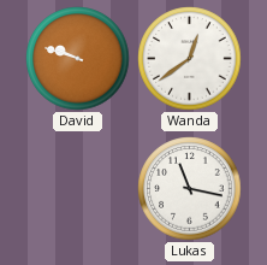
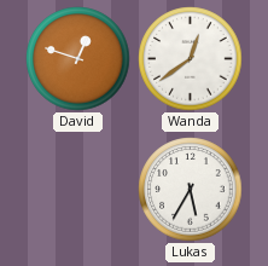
David: 9:48 -> 12:48
Lukas: 11:17 -> 5:35
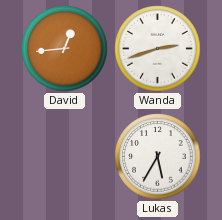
David: 12:48 -> 12:44
Wanda: 12:39 -> 2:42
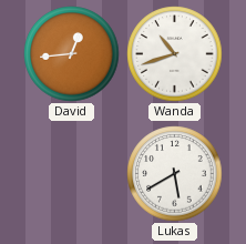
Wanda: 2:42 -> 10:42
Lukas: 5:35 -> 5:40
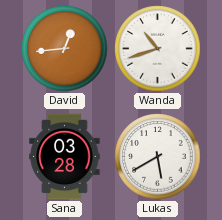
Sana: none -> 03:28
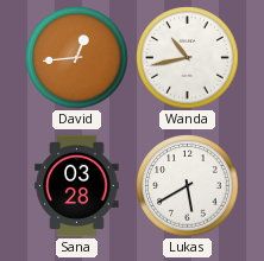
Wanda: 10:42 -> 10:43
